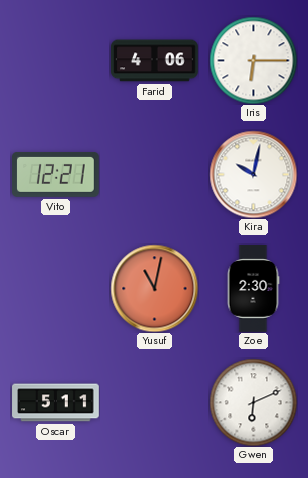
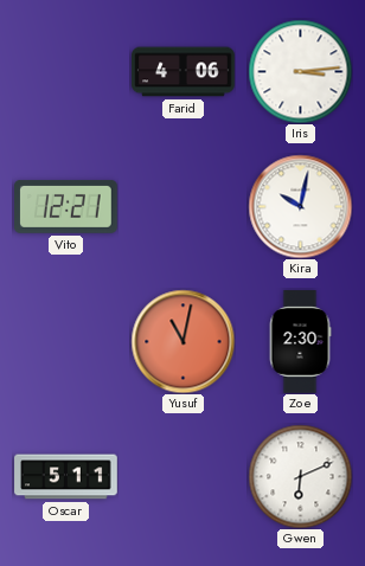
Iris: 6:15 -> 3:14
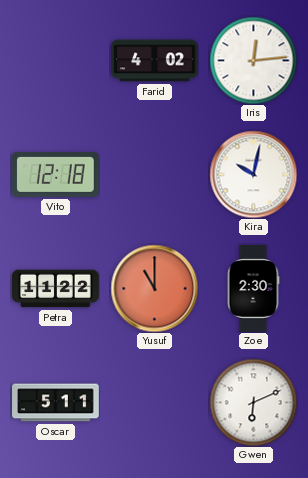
Farid: 4:06 -> 4:02
Iris: 3:14 -> 12:14
Vito: 12:21 -> 12:18
Petra: none -> 11:22
Yusuf: 11:02 -> 11:00
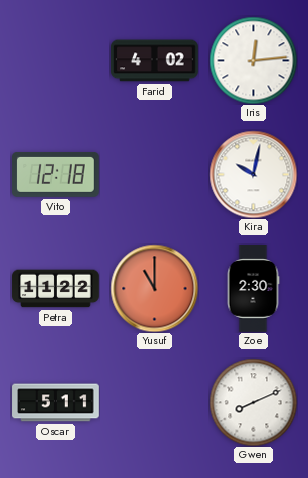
Gwen: 6:11 -> 8:11
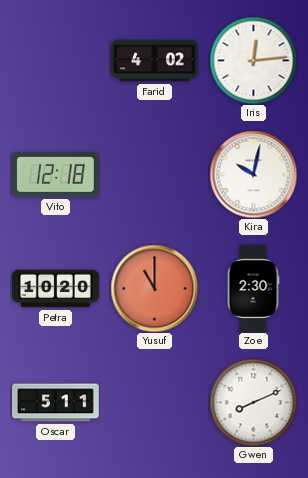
Petra: 11:22 -> 10:20
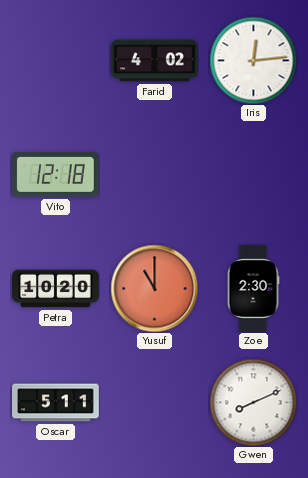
Kira: 10:02 -> none
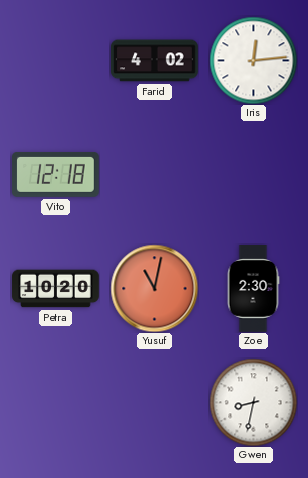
Yusuf: 11:00 -> 11:02
Oscar: 5:11 -> none
Gwen: 8:11 -> 8:32
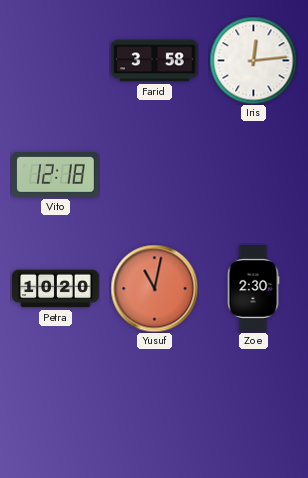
Farid: 4:02 -> 3:58
Gwen: 8:32 -> none
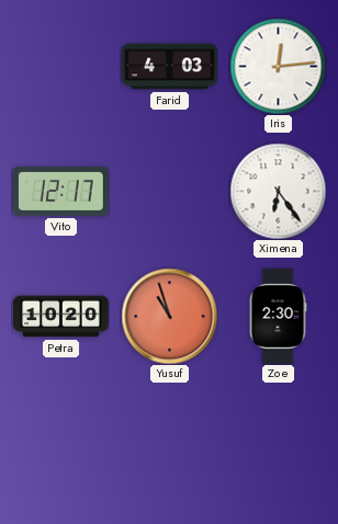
Farid: 3:58 -> 4:03
Vito: 12:18 -> 12:17
Ximena: none -> 6:24
Yusuf: 11:02 -> 10:57
